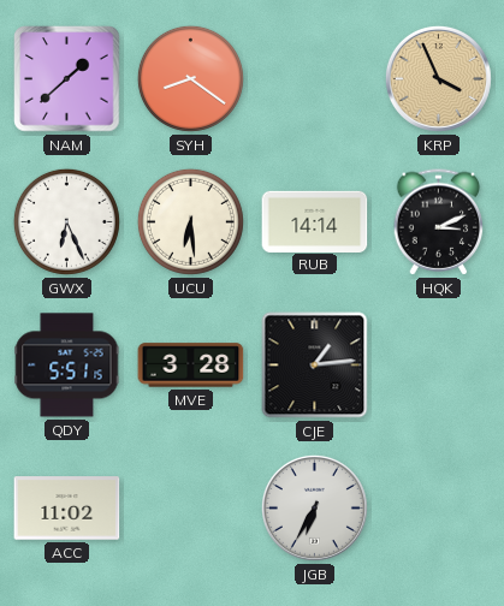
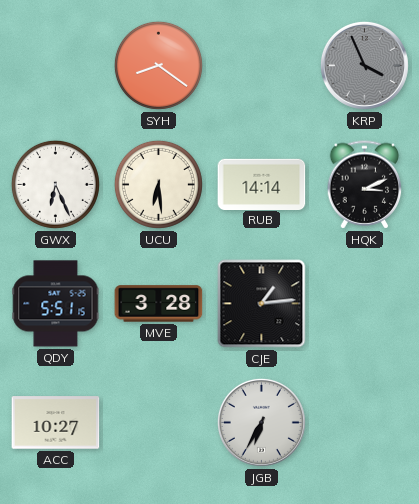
NAM: 1:38 -> none
KRP dial: champagne -> grey
ACC: 11:02 -> 10:27
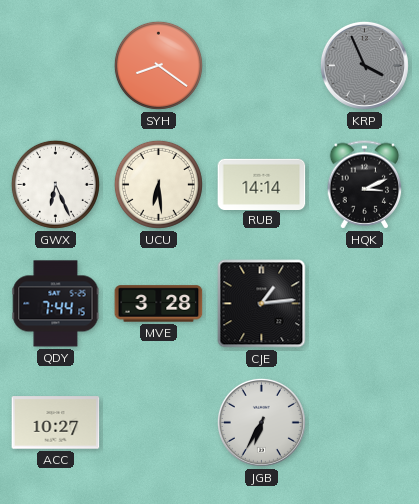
QDY: 5:51 -> 7:44
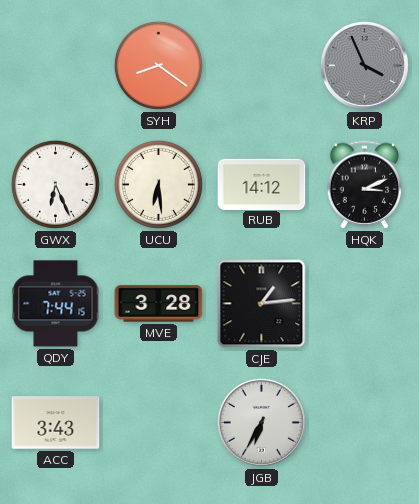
RUB: 14:14 -> 14:12
ACC: 10:27 -> 3:43
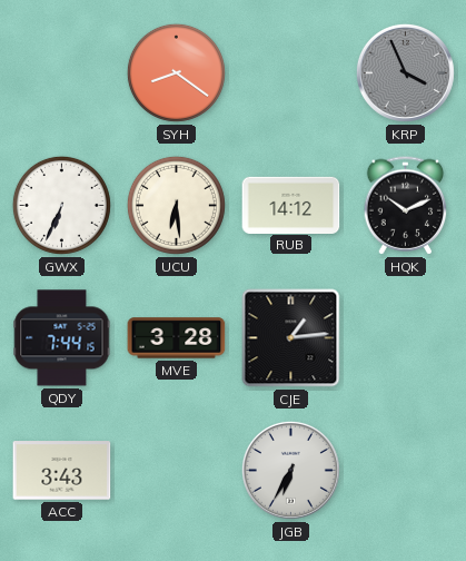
GWX: 6:26 -> 6:34
HQK: 3:11 -> 10:11
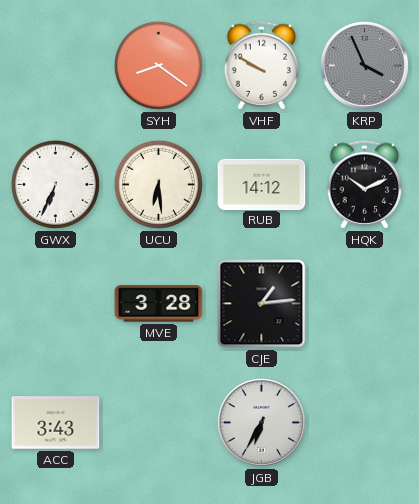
VHF: none -> 9:50
QDY: 7:44 -> none
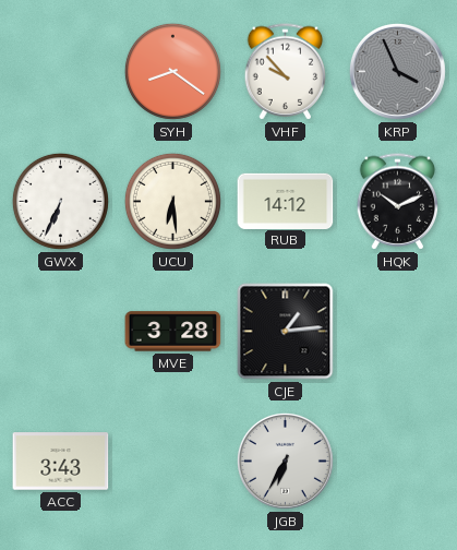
VHF: 9:50 -> 9:53
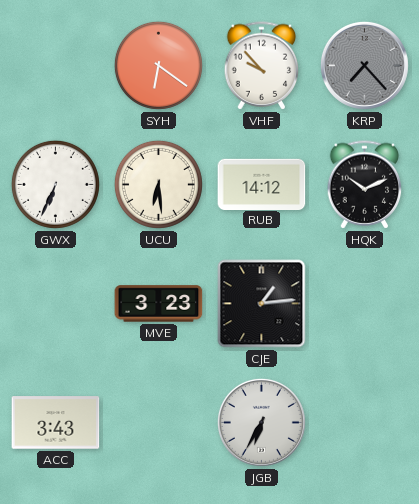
SYH: 8:21 -> 6:21
KRP: 3:56 -> 7:23
MVE: 3:28 -> 3:23
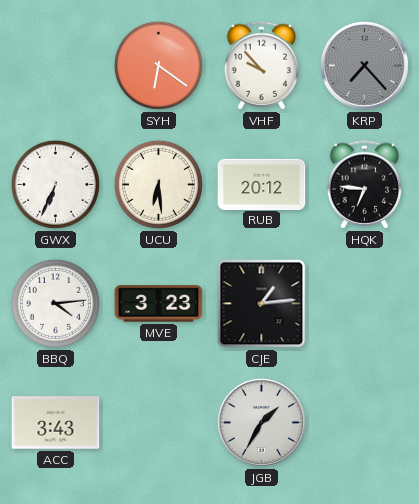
RUB: 14:12 -> 20:12
HQK: 10:11 -> 6:46
BBQ: none -> 4:14
JGB: 6:35 -> 1:35
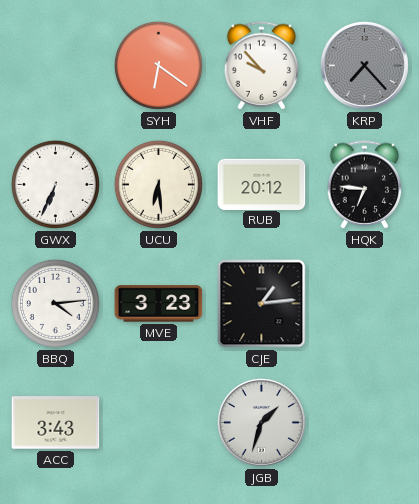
JGB: 1:35 -> 1:33
